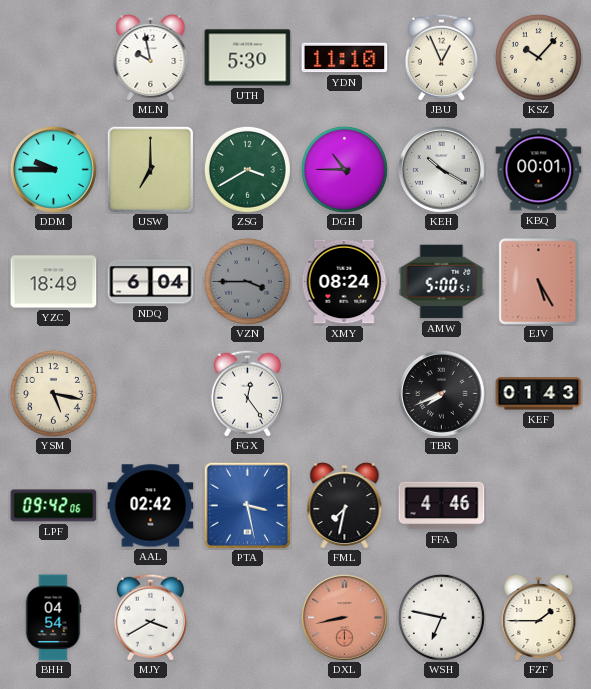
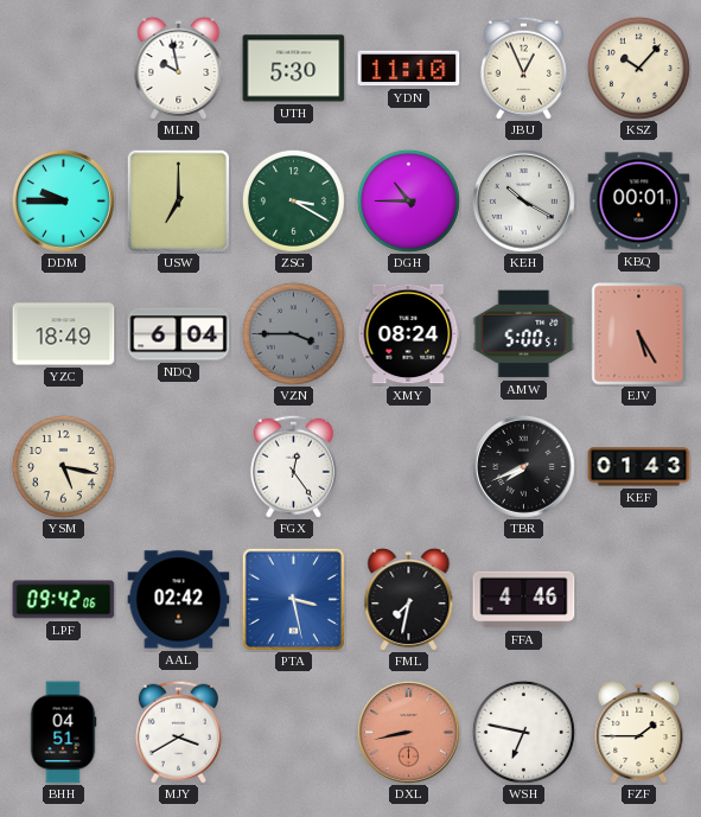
ZSG: 3:40 -> 3:20
BHH: 04:54 -> 04:51
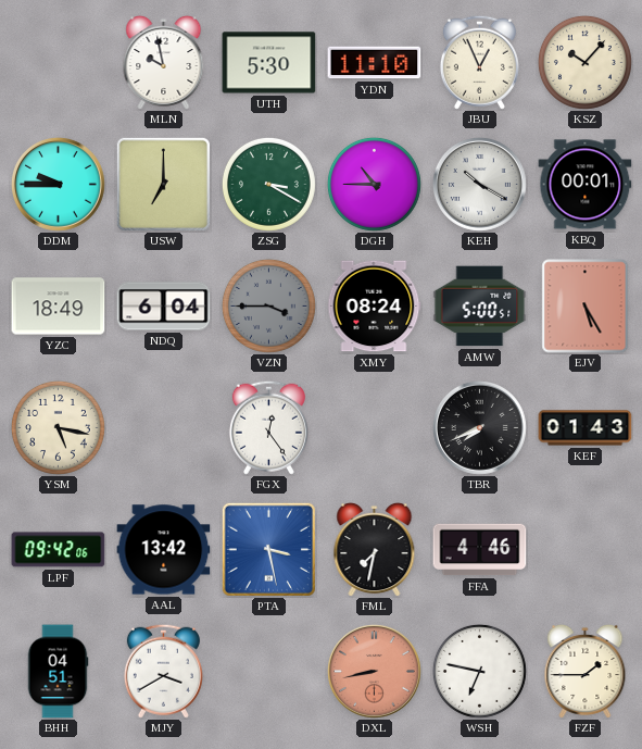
AAL: 02:42 -> 13:42
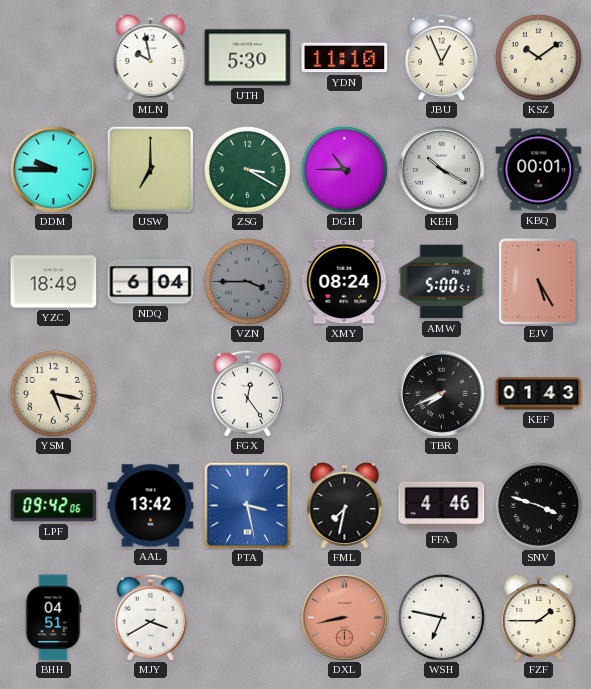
KSZ: 10:07 -> 10:09
SNV: none -> 3:48
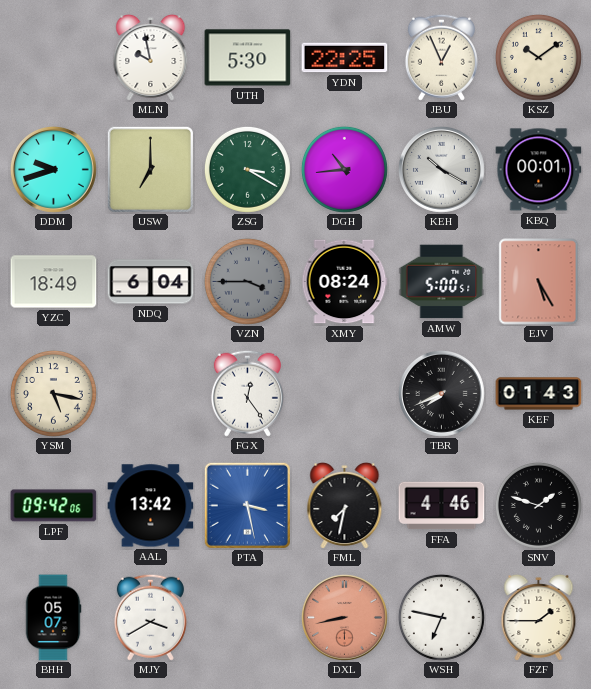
YDN: 11:10 -> 22:25
DDM: 9:45 -> 9:42
DGH: 10:45 -> 10:44
SNV: 3:48 -> 1:48
BHH: 04:51 -> 05:07
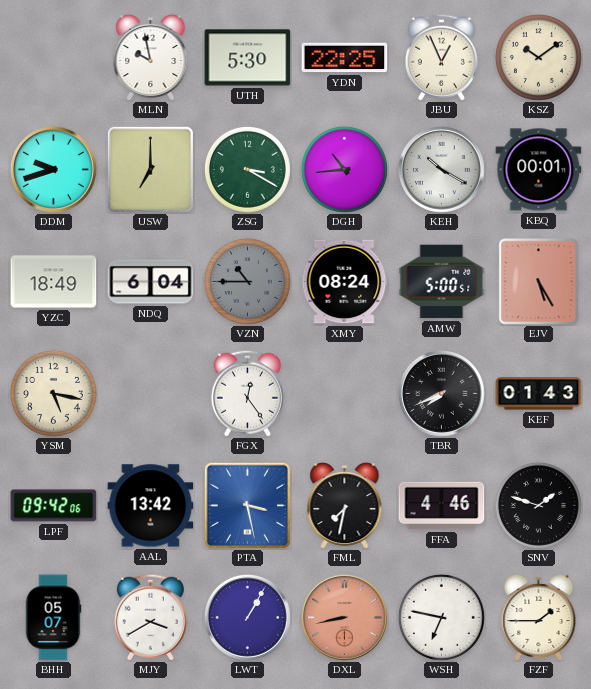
VZN: 3:45 -> 10:45
LWT: none -> 1:05
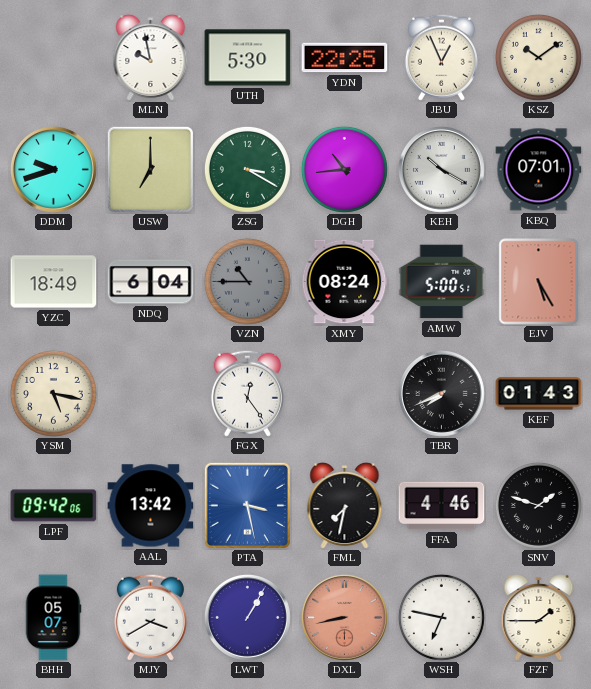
KBQ: 00:01 -> 07:01
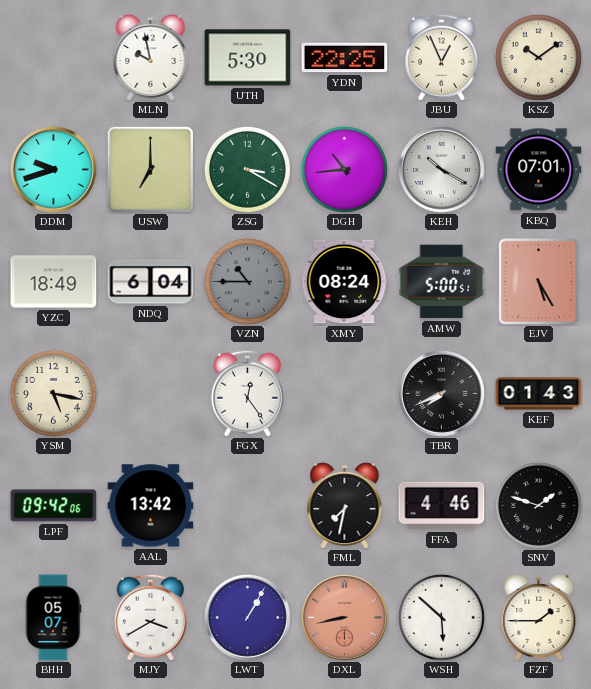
PTA: 3:28 -> none
WSH: 6:47 -> 5:52
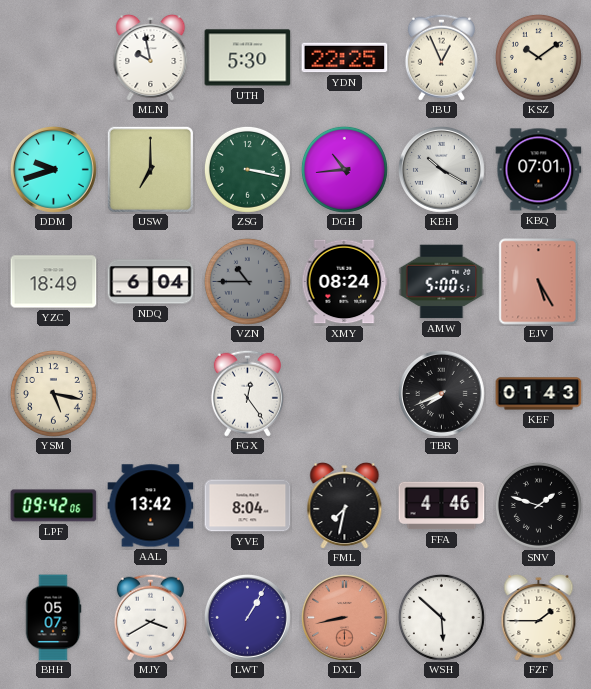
ZSG: 3:20 -> 3:17
YVE: none -> 8:04
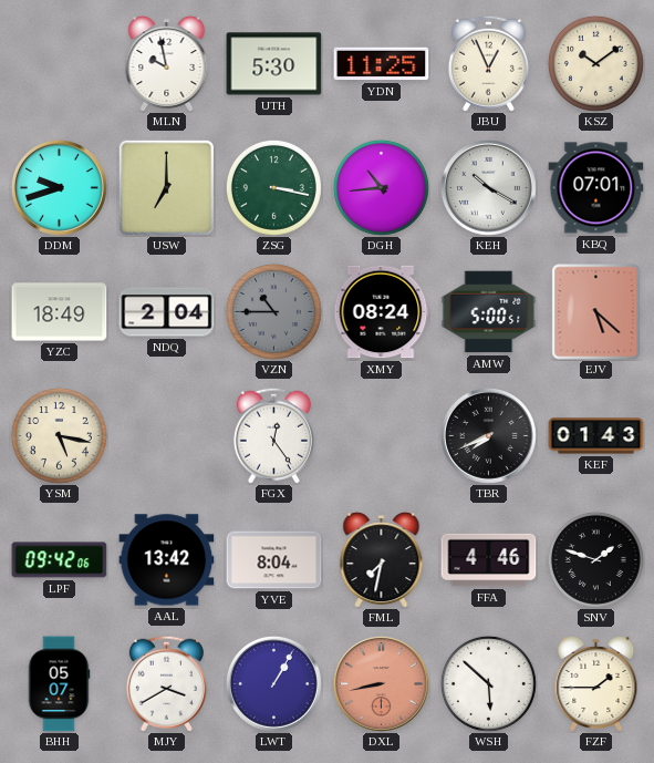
YDN: 22:25 -> 11:25
NDQ: 6:04 -> 2:04
EJV: 5:25 -> 5:22
